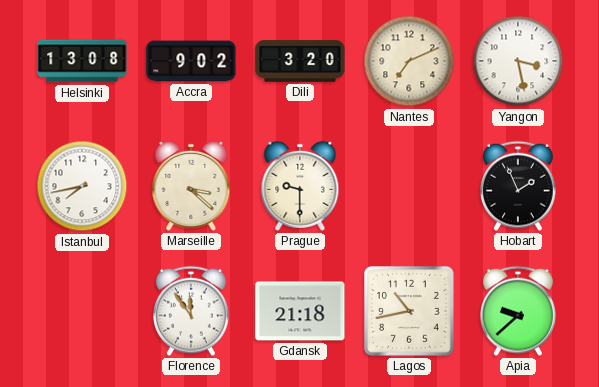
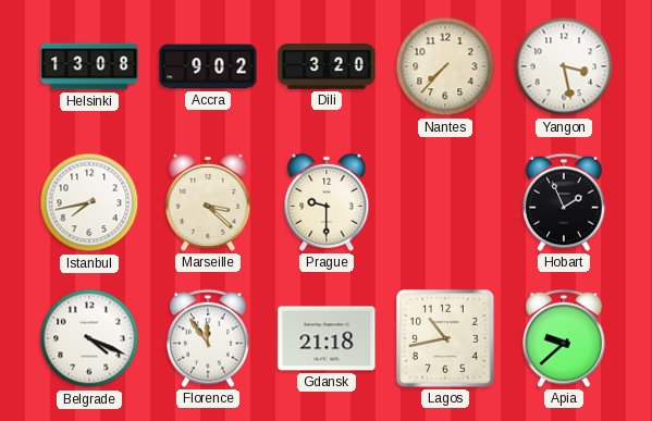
Nantes: 7:11 -> 7:37
Belgrade: none -> 4:19
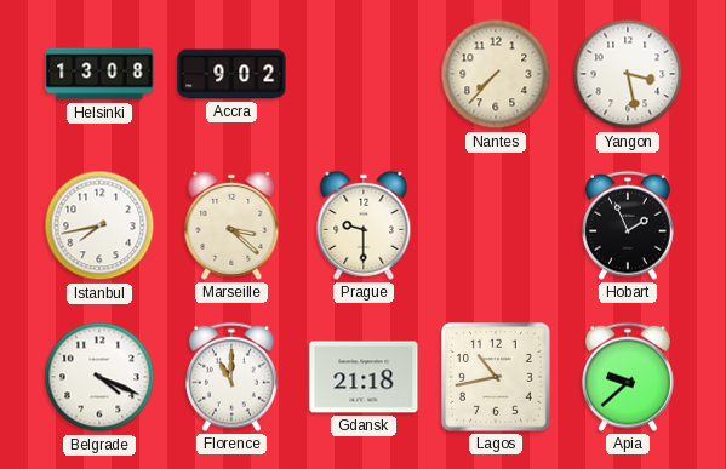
Dili: 3:20 -> none
Florence: 11:54 -> 11:00
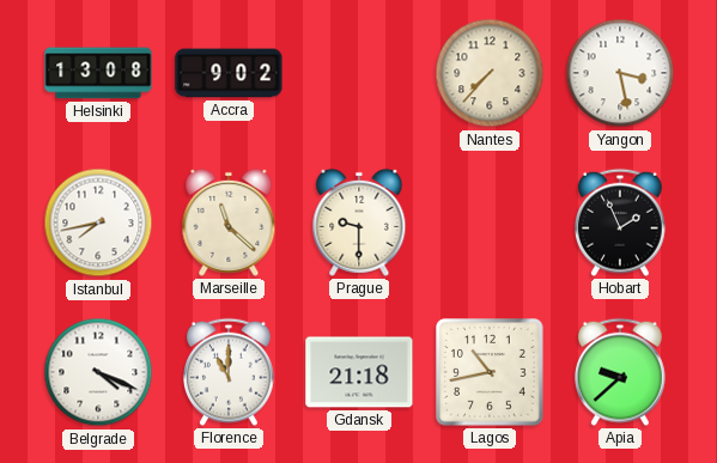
Marseille: 3:22 -> 11:22
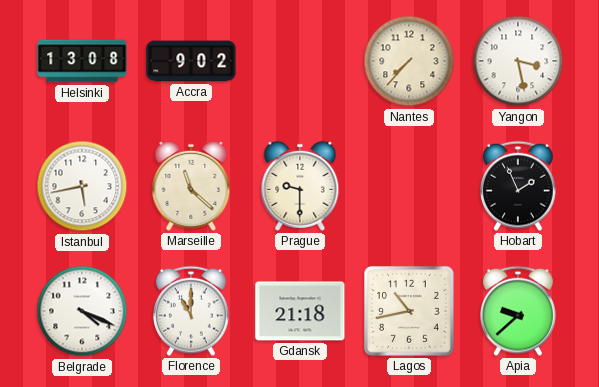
Istanbul: 7:43 -> 5:43
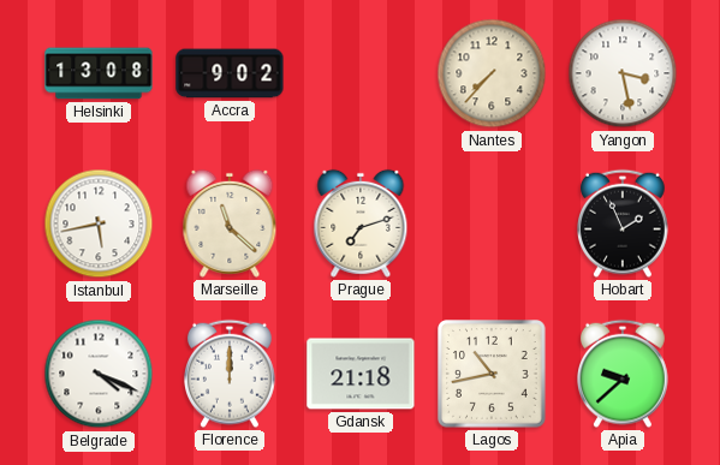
Prague: 9:30 -> 7:12
Florence: 11:00 -> 12:00
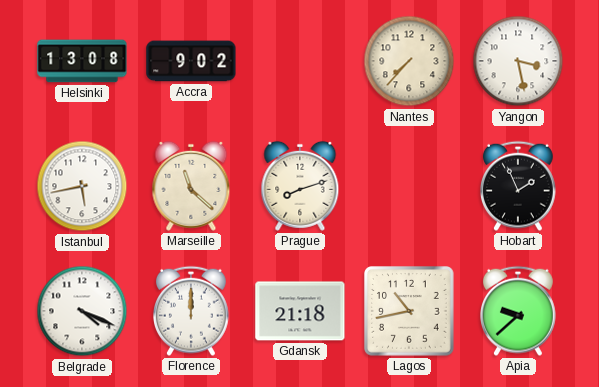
Prague: 7:12 -> 8:12
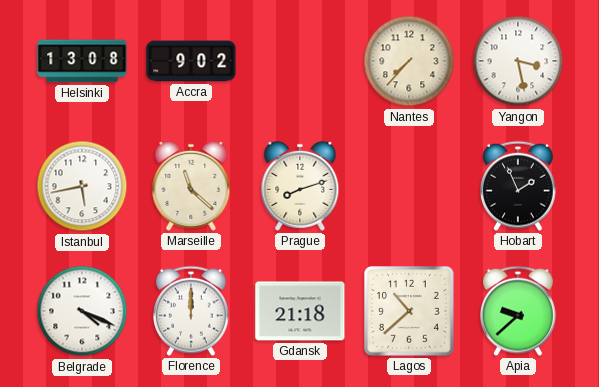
Lagos: 10:43 -> 10:38
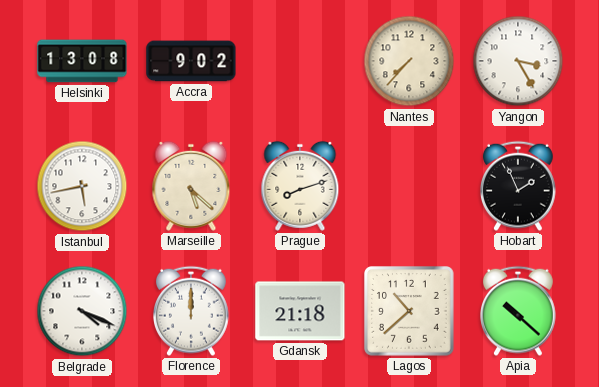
Yangon: 3:28 -> 3:25
Marseille: 11:22 -> 5:22
Apia: 9:38 -> 10:22
